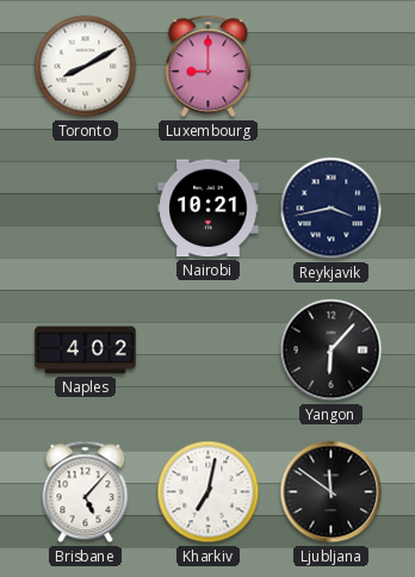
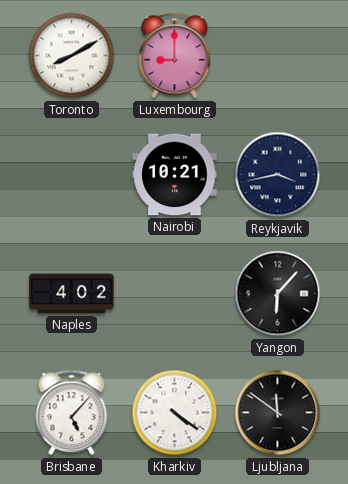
Kharkiv: 7:02 -> 4:21
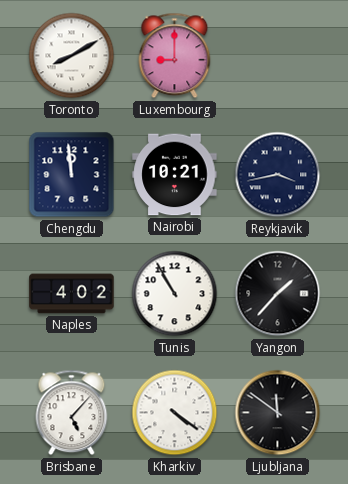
Chengdu: none -> 11:59
Tunis: none -> 10:55
Yangon: 6:07 -> 1:37
